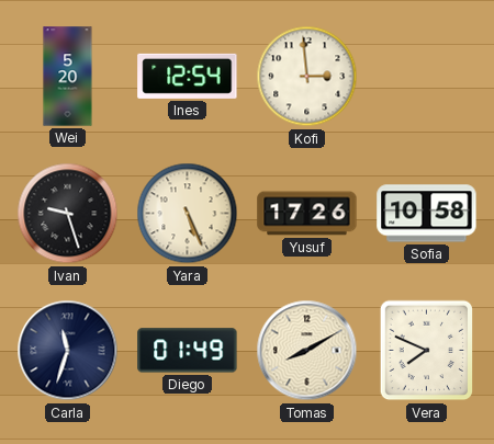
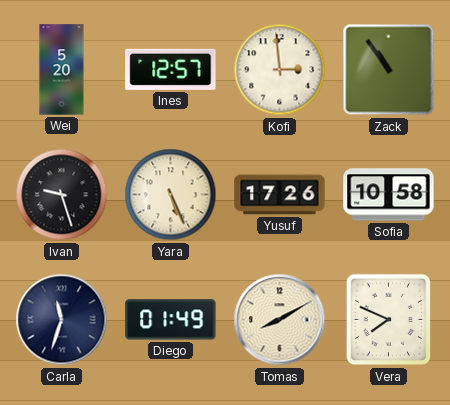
Ines: 12:54 -> 12:57
Zack: none -> 10:54
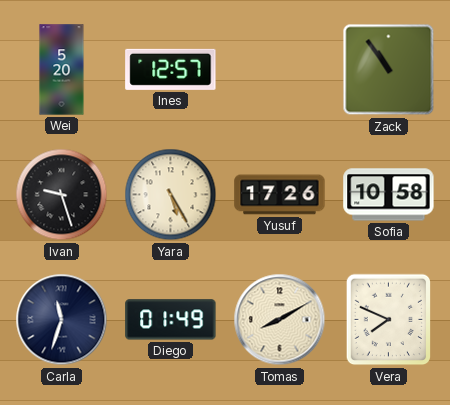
Kofi: 2:59 -> none
Yara: 5:26 -> 5:25
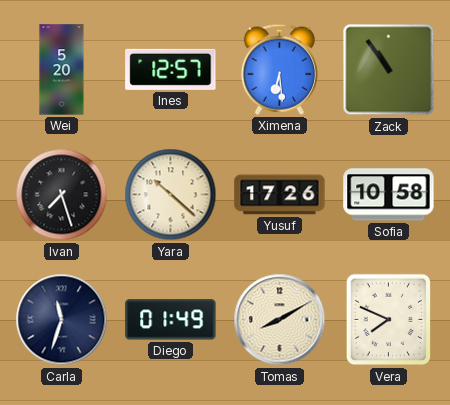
Ximena: none -> 6:29
Ivan: 9:27 -> 7:27
Yara: 5:25 -> 10:22
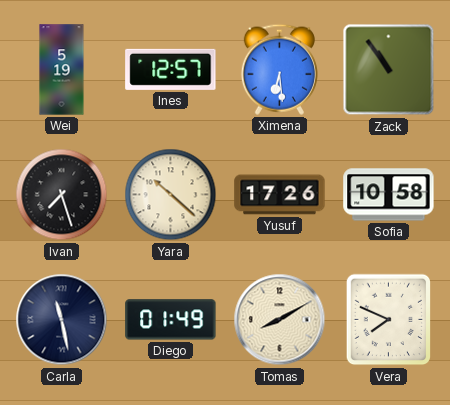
Wei: 5:20 -> 5:19
Carla: 11:33 -> 11:28
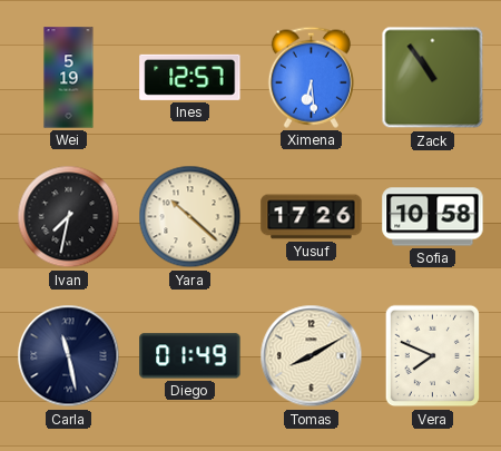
Ivan: 7:27 -> 7:32
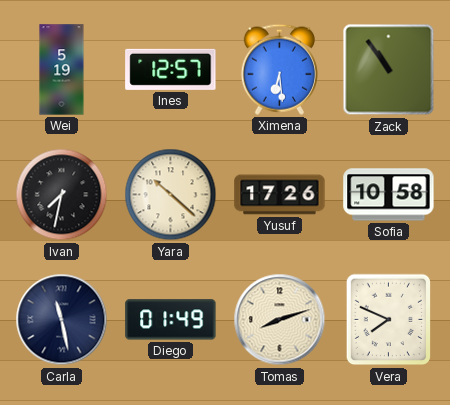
Tomas: 8:10 -> 8:12
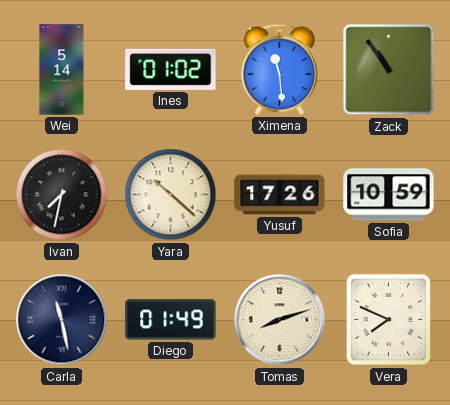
Wei: 5:19 -> 5:14
Ines: 12:57 -> 01:02
Ximena: 6:29 -> 11:29
Sofia: 10:58 -> 10:59
